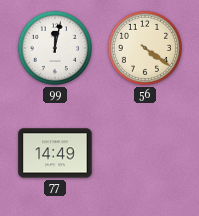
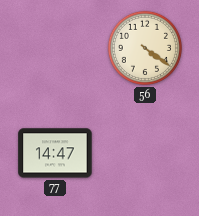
99: 12:02 -> none
77: 14:49 -> 14:47
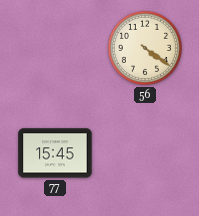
77: 14:47 -> 15:45
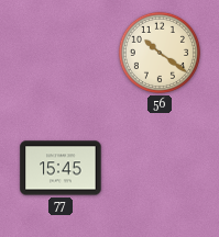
56: 4:21 -> 10:21
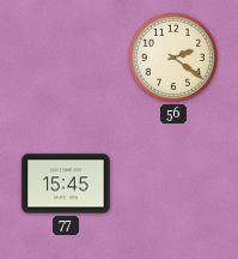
56: 10:21 -> 2:21
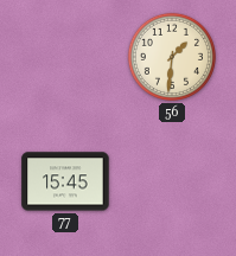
56: 2:21 -> 1:31
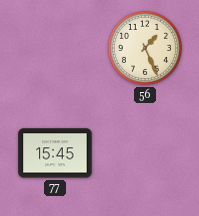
56: 1:31 -> 1:26
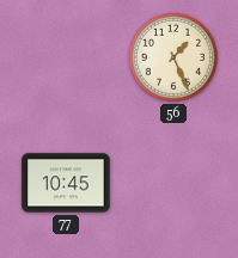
77: 15:45 -> 10:45
